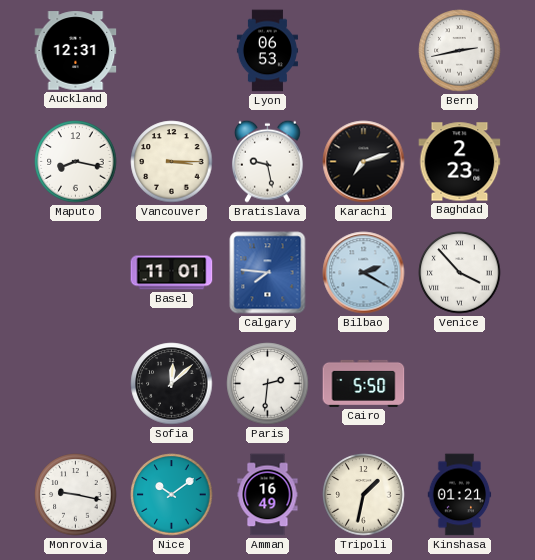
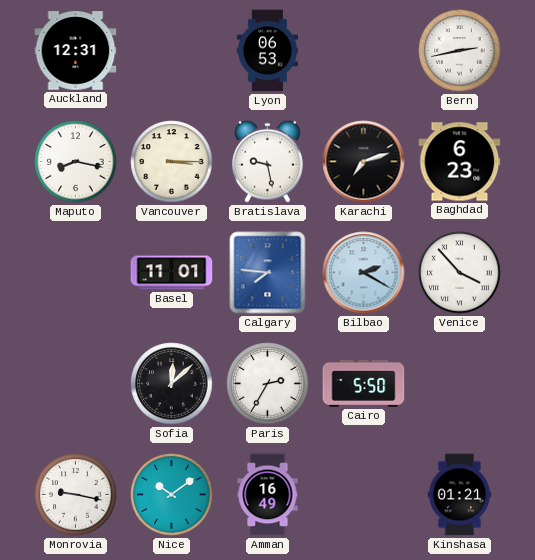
Baghdad: 2:23 -> 6:23
Paris: 2:31 -> 2:35
Tripoli: 1:32 -> none
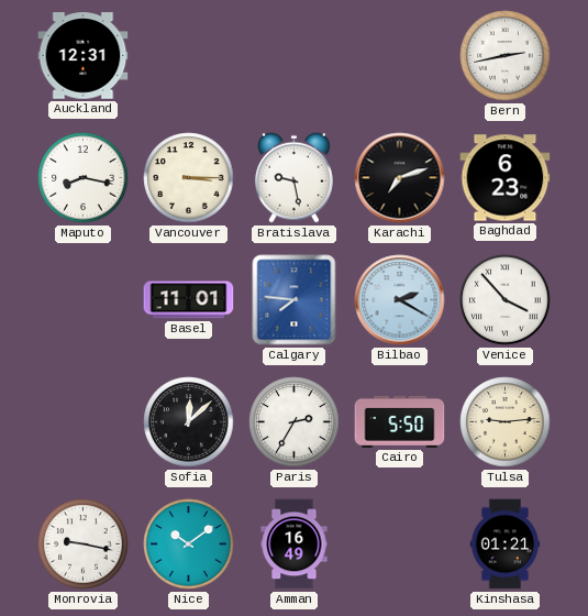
Lyon: 06:53 -> none
Tulsa: none -> 9:14
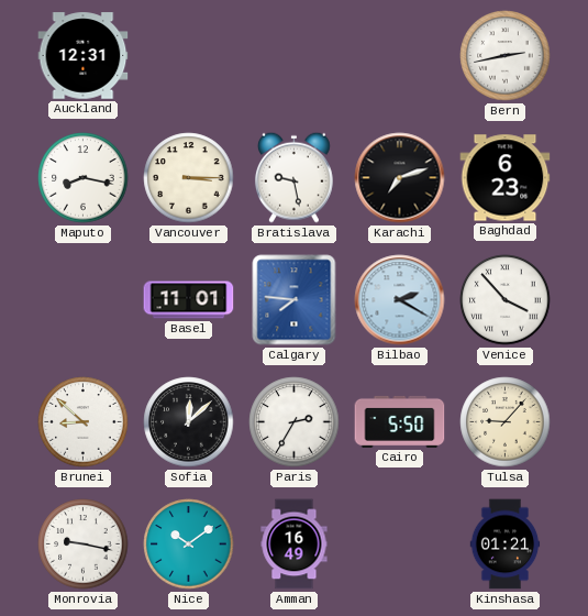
Brunei: none -> 8:52
Tulsa: 9:14 -> 9:07
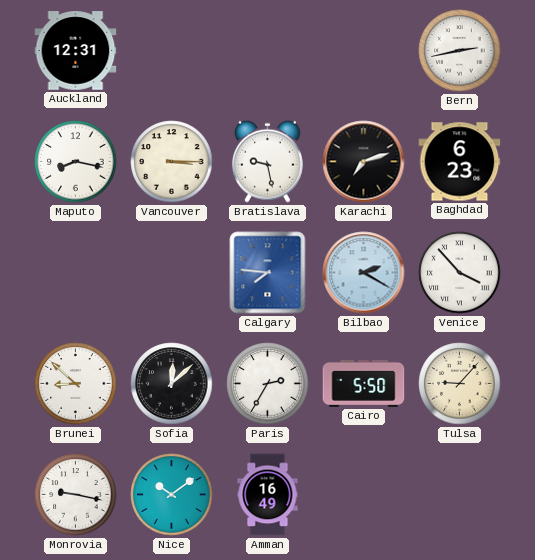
Basel: 11:01 -> none
Kinshasa: 01:21 -> none
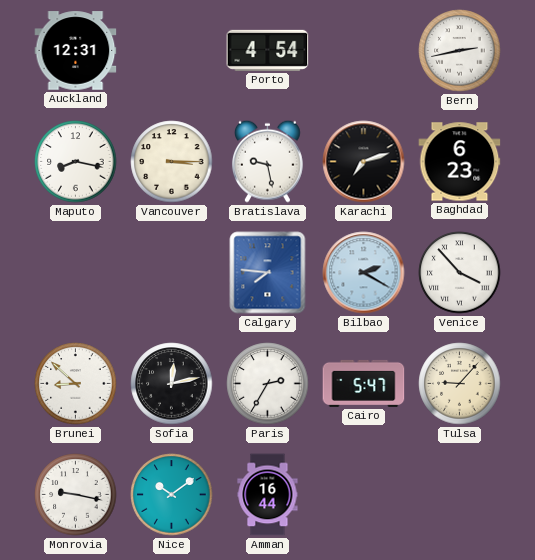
Porto: none -> 4:54
Sofia: 12:08 -> 12:13
Cairo: 5:50 -> 5:47
Amman: 16:49 -> 16:44
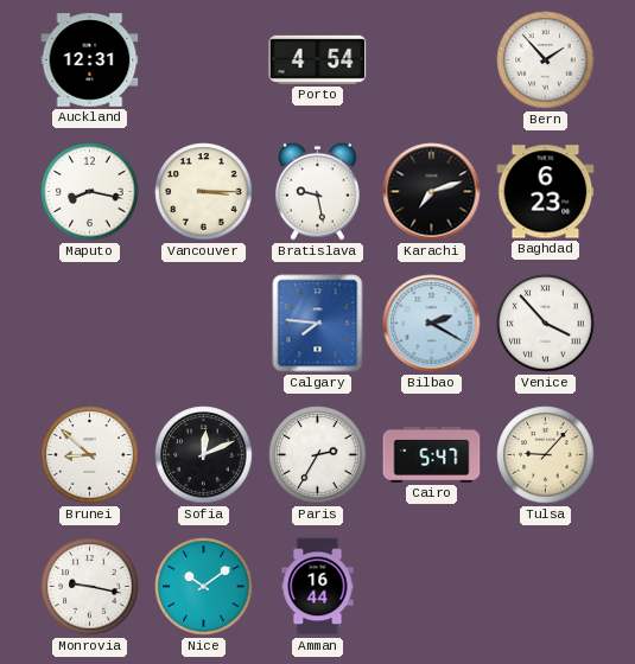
Bern: 2:43 -> 1:53
Sofia: 12:13 -> 12:11
